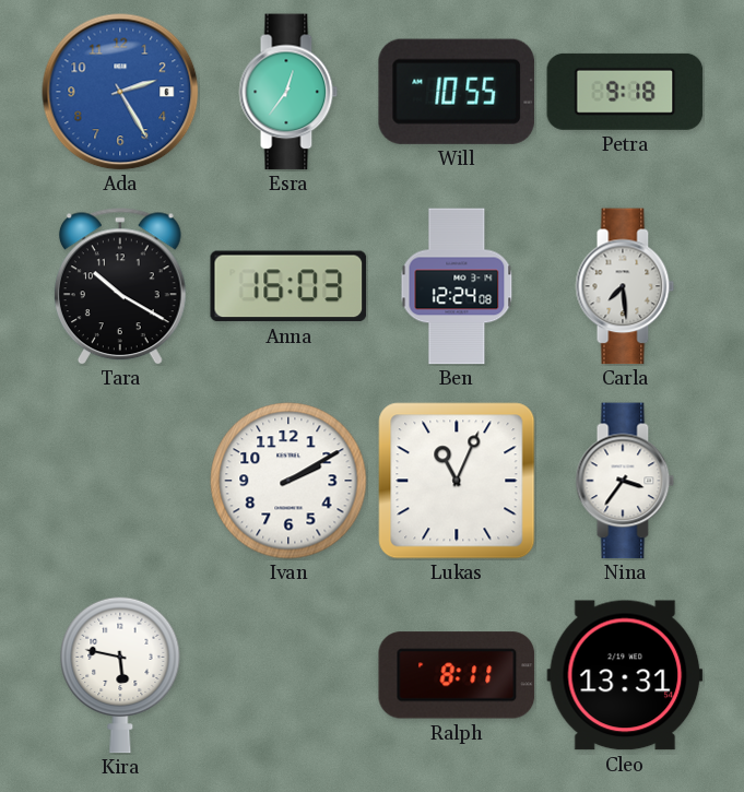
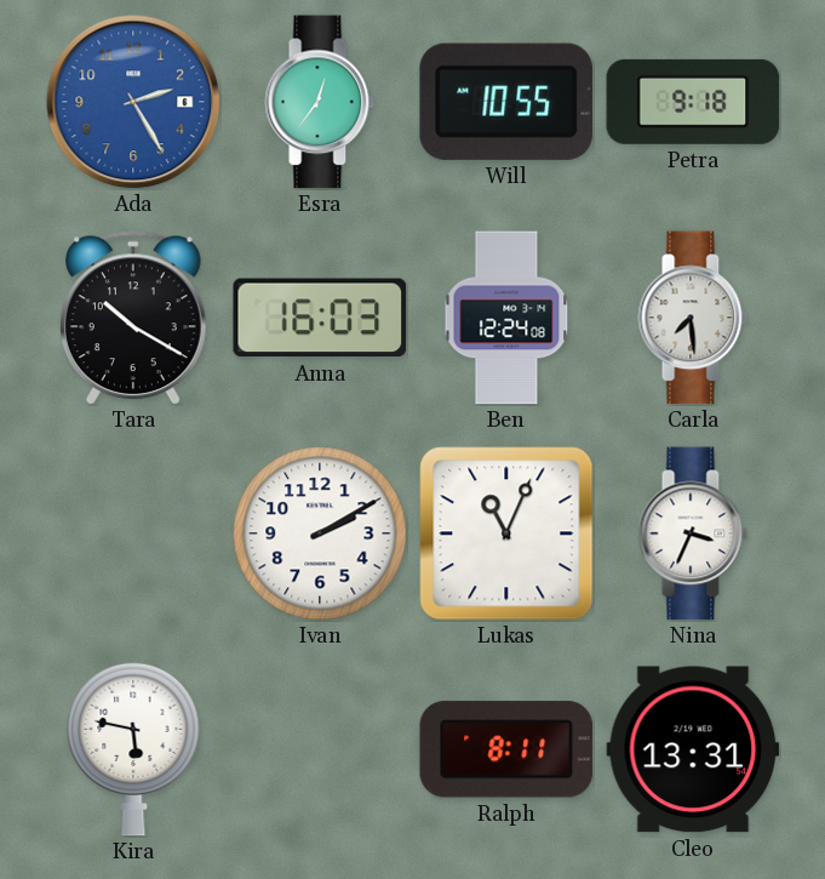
Nina: 3:36 -> 3:34
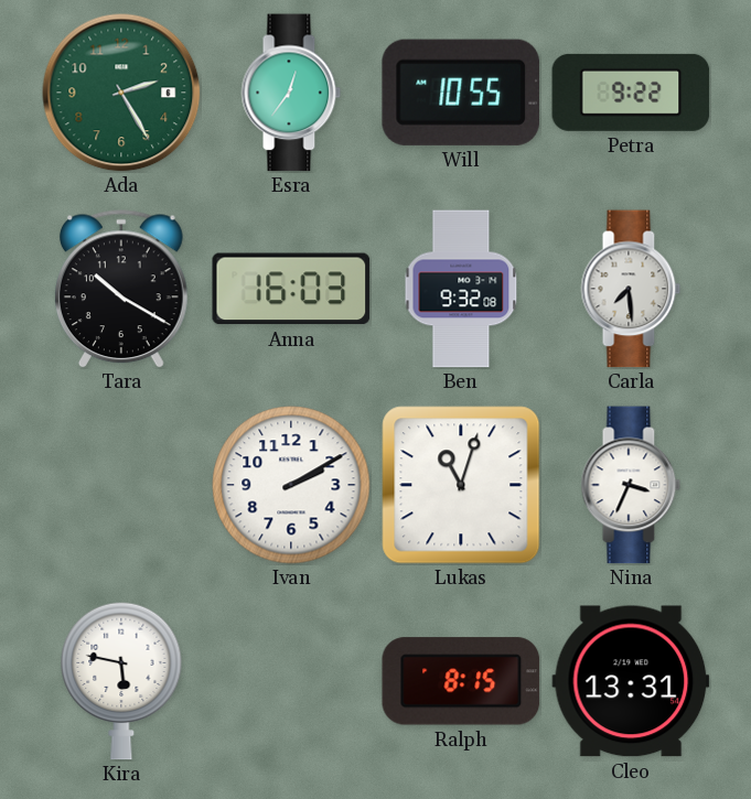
Ada dial: blue -> green
Petra: 9:18 -> 9:22
Ben: 12:24 -> 9:32
Lukas: 11:04 -> 11:03
Ralph: 8:11 -> 8:15
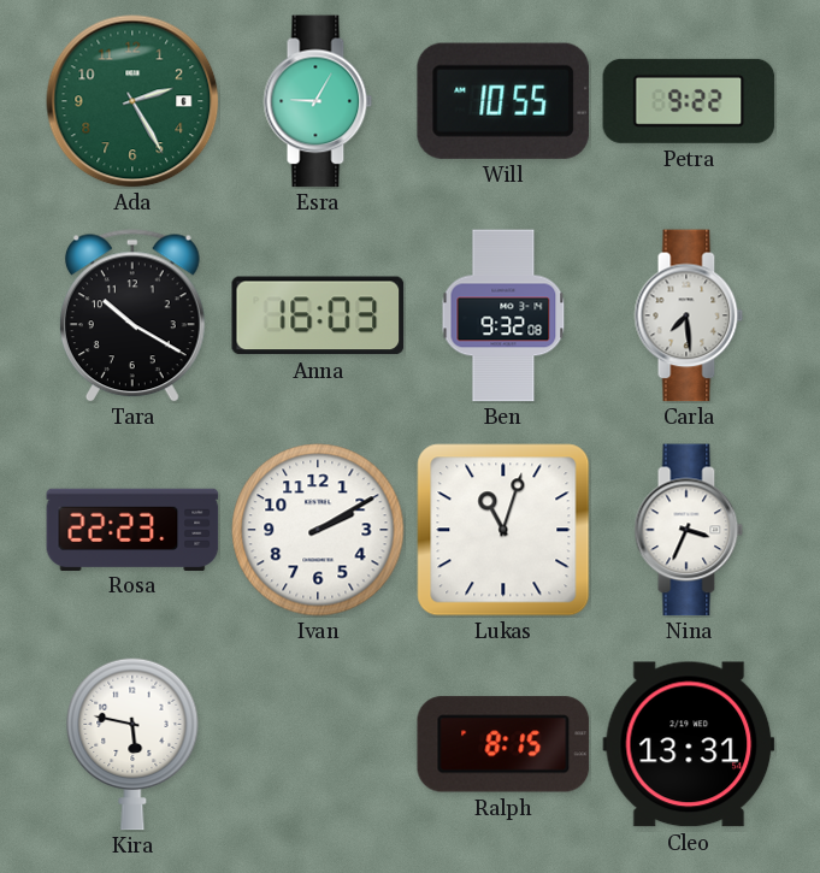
Esra: 12:36 -> 9:05
Rosa: none -> 22:23
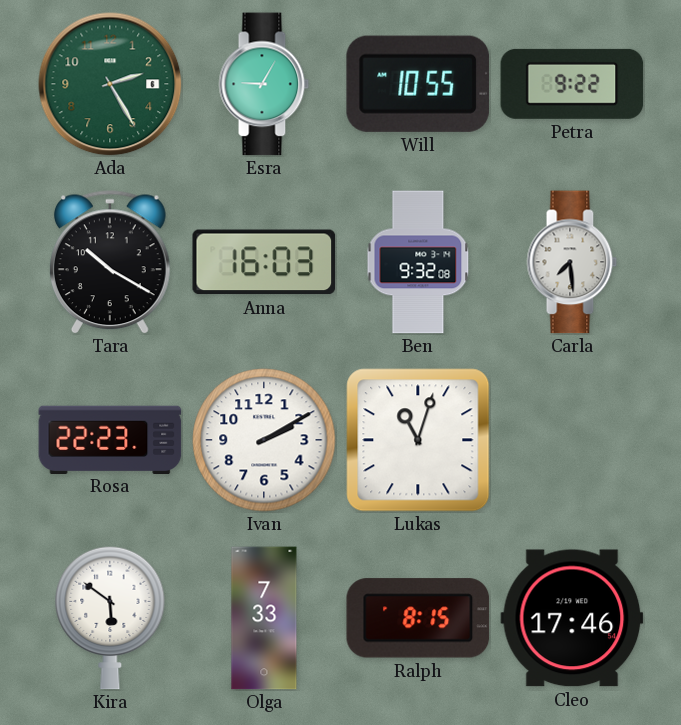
Nina: 3:34 -> none
Kira: 5:47 -> 5:51
Olga: none -> 7:33
Cleo: 13:31 -> 17:46
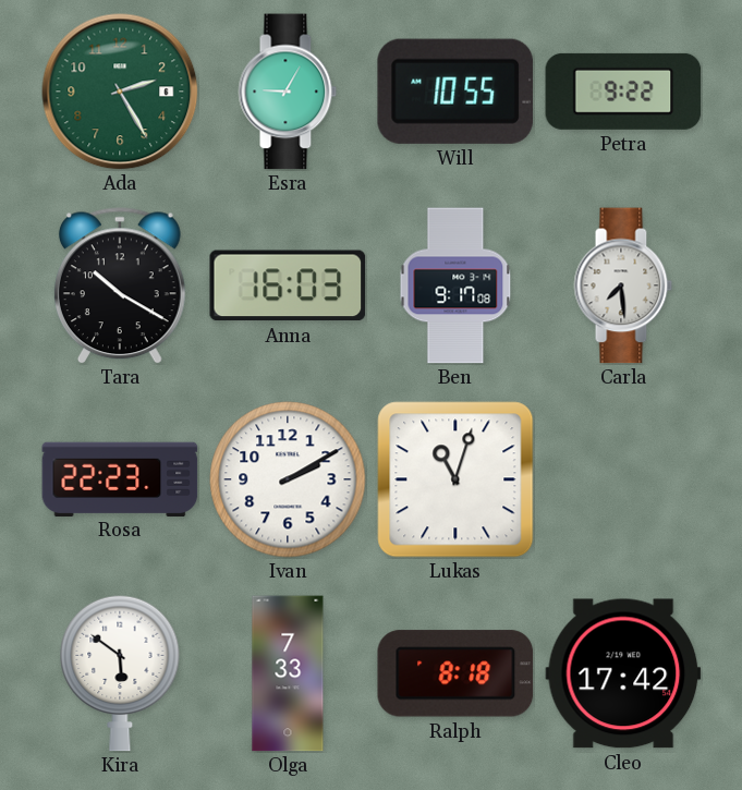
Ben: 9:32 -> 9:17
Ralph: 8:15 -> 8:18
Cleo: 17:46 -> 17:42
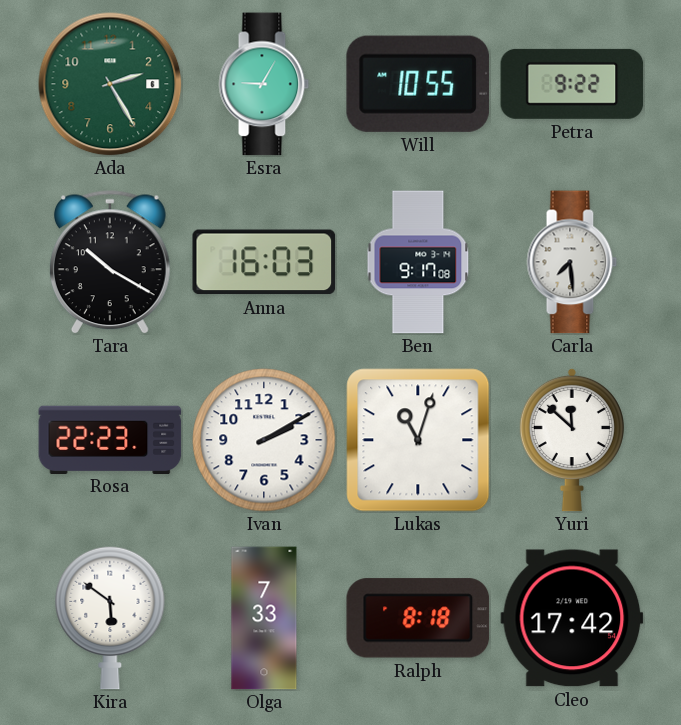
Yuri: none -> 11:52
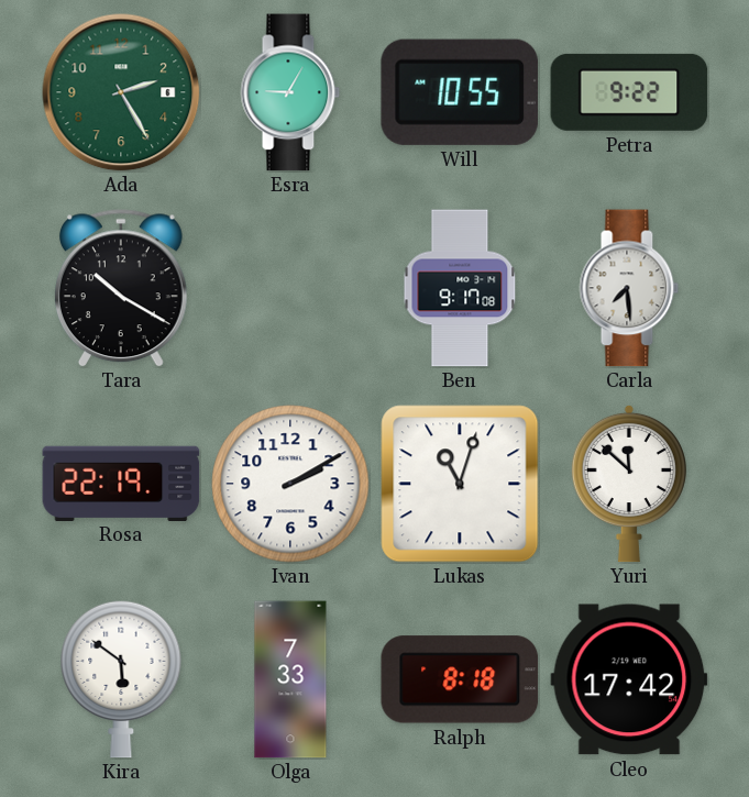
Anna: 16:03 -> none
Rosa: 22:23 -> 22:19
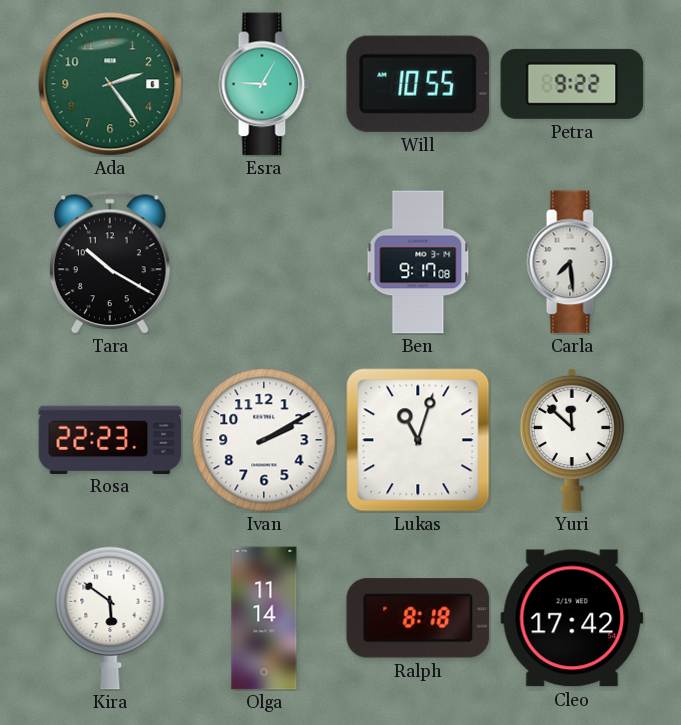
Ada: 2:25 -> 2:24
Rosa: 22:19 -> 22:23
Olga: 7:33 -> 11:14
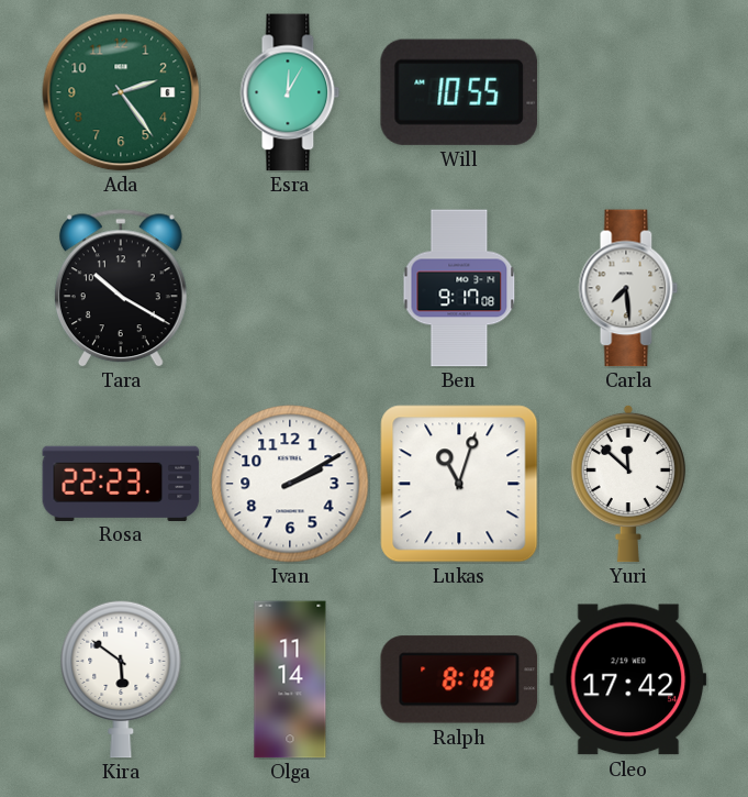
Esra: 9:05 -> 12:05
Petra: 9:22 -> none
